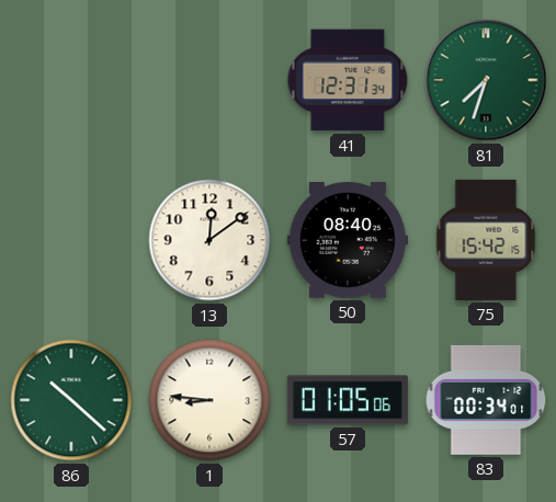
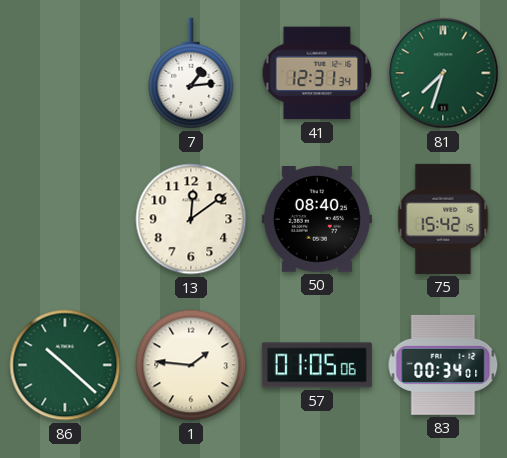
7: none -> 1:14
1: 8:46 -> 1:46
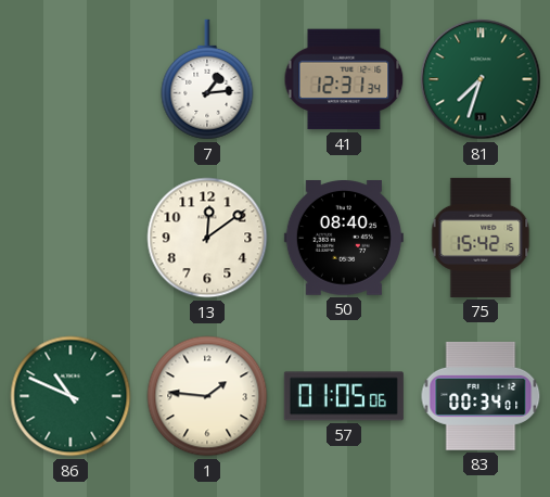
86: 10:22 -> 10:49
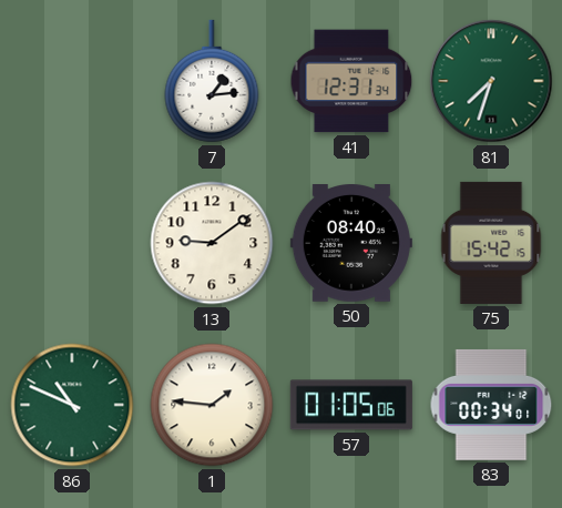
13: 12:09 -> 9:09
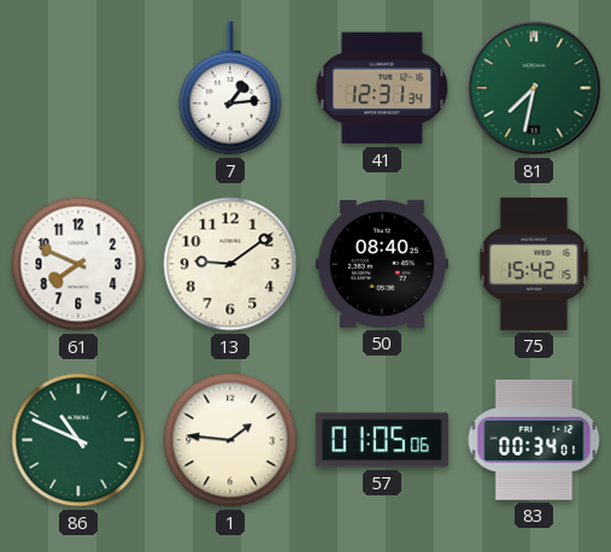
81: 7:33 -> 7:32
61: none -> 7:49
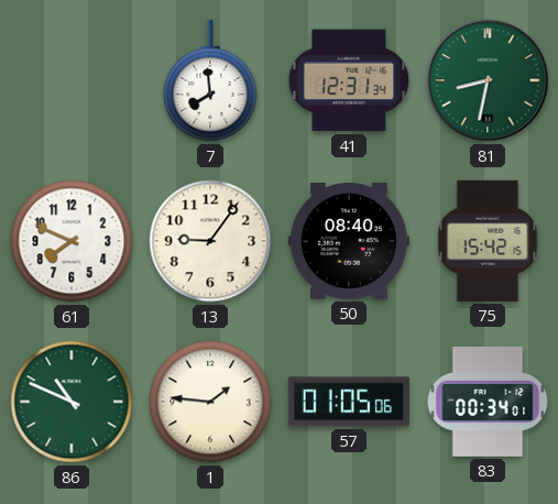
7: 1:14 -> 7:59
81: 7:32 -> 8:32
13: 9:09 -> 9:06
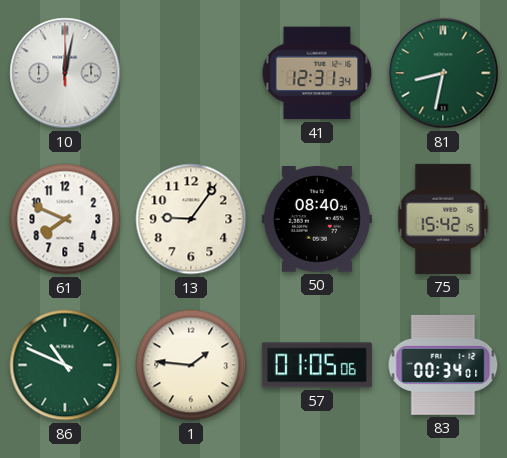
10: none -> 12:02
7: 7:59 -> none
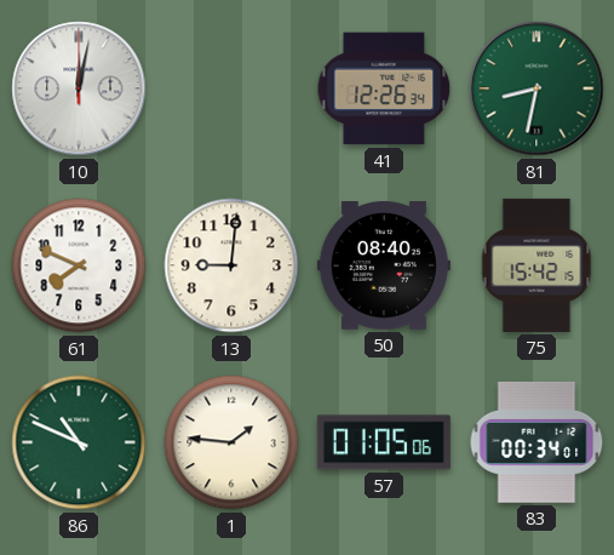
41: 12:31 -> 12:26
13: 9:06 -> 9:01
